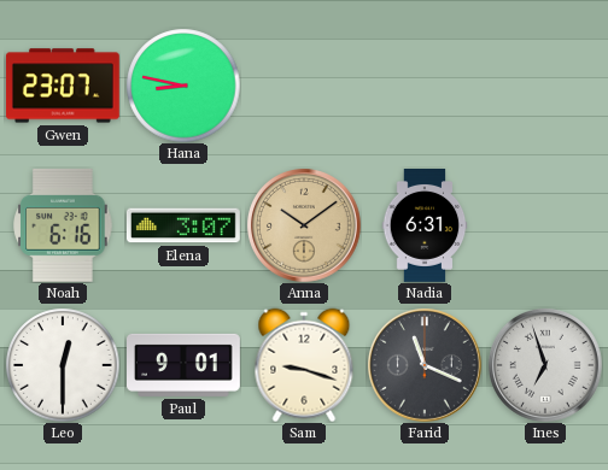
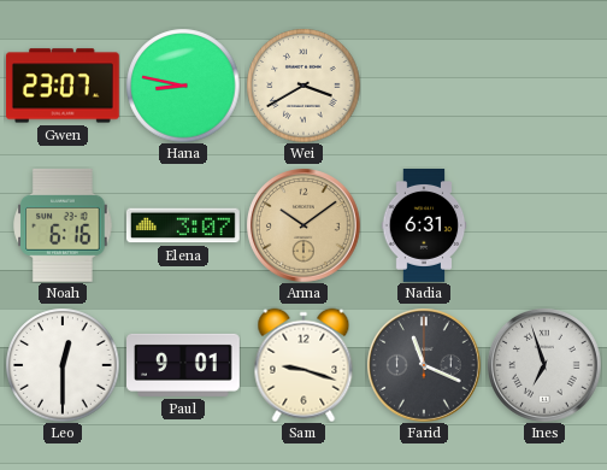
Wei: none -> 3:40
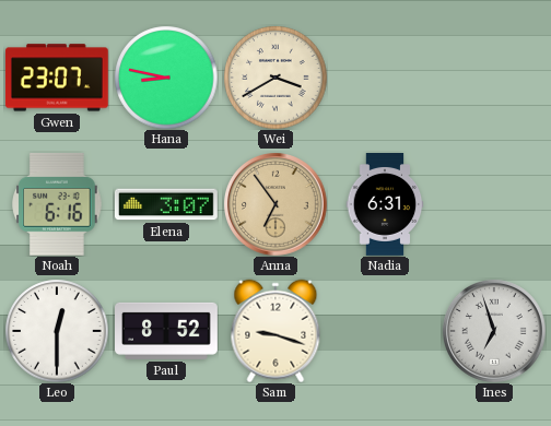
Anna: 10:09 -> 6:54
Paul: 9:01 -> 8:52
Farid: 11:19 -> none
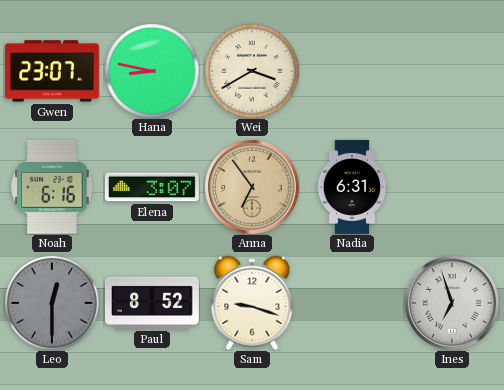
Leo dial: white -> grey
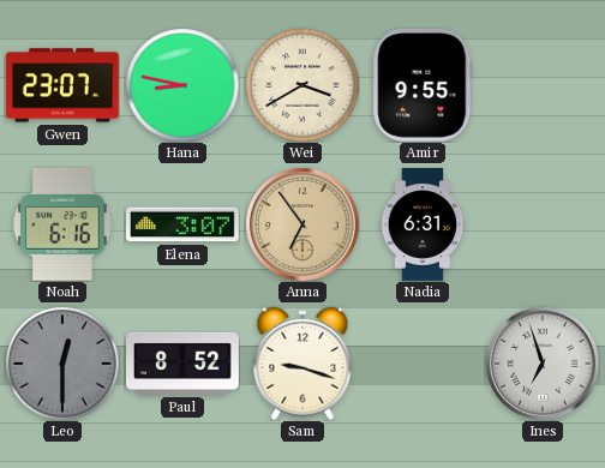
Amir: none -> 9:55
